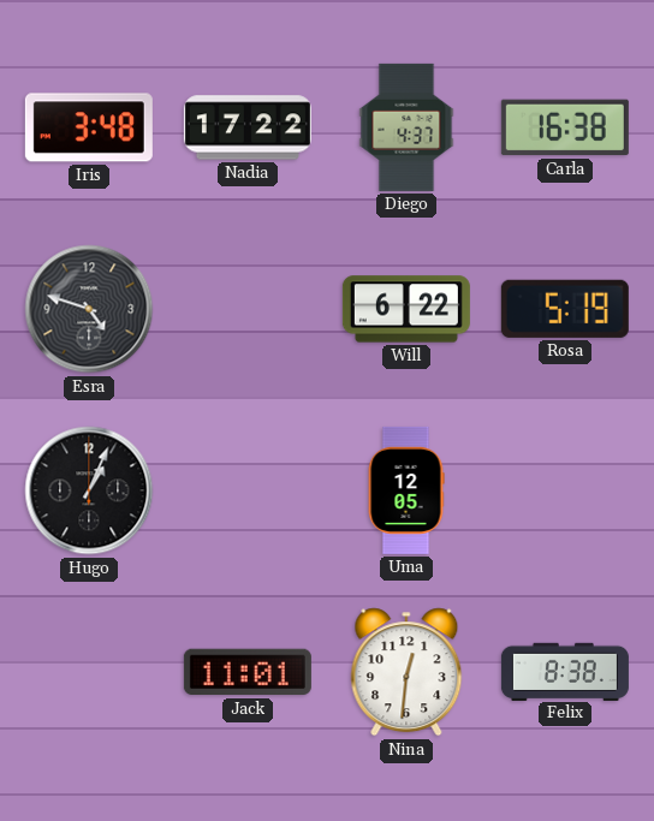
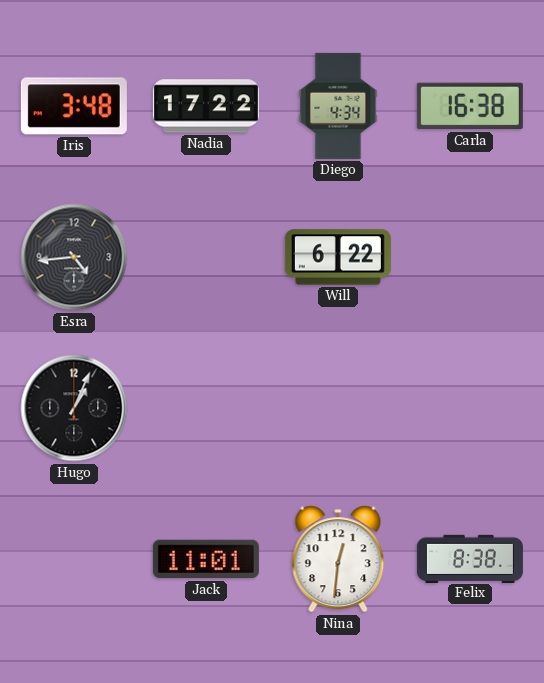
Diego: 4:37 -> 4:34
Esra: 4:48 -> 4:44
Rosa: 5:19 -> none
Uma: 12:05 -> none
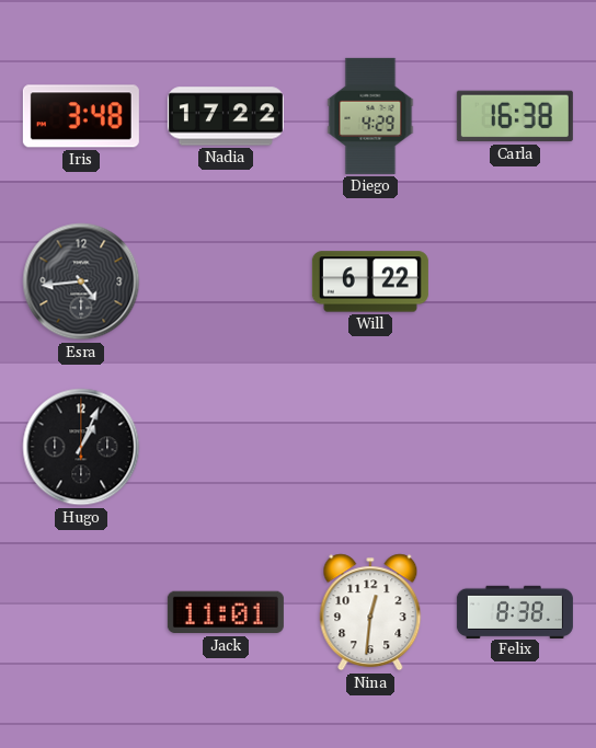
Diego: 4:34 -> 4:29
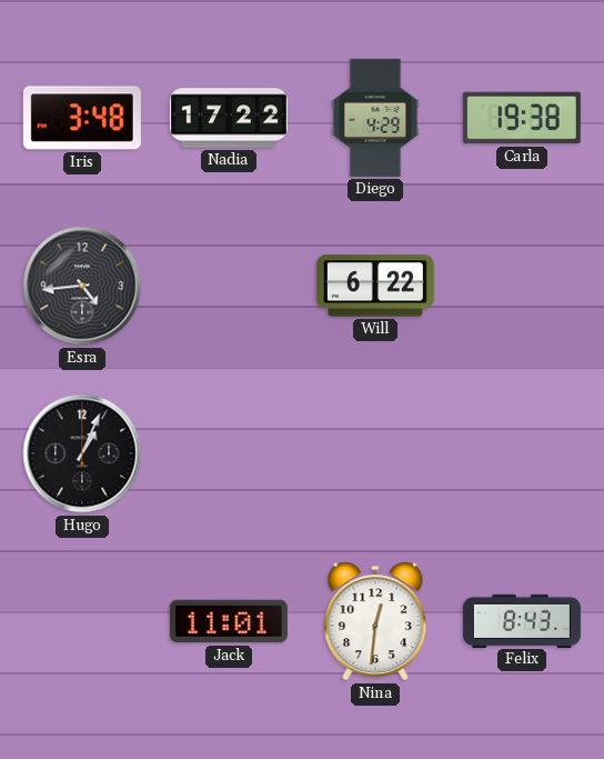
Carla: 16:38 -> 19:38
Felix: 8:38 -> 8:43
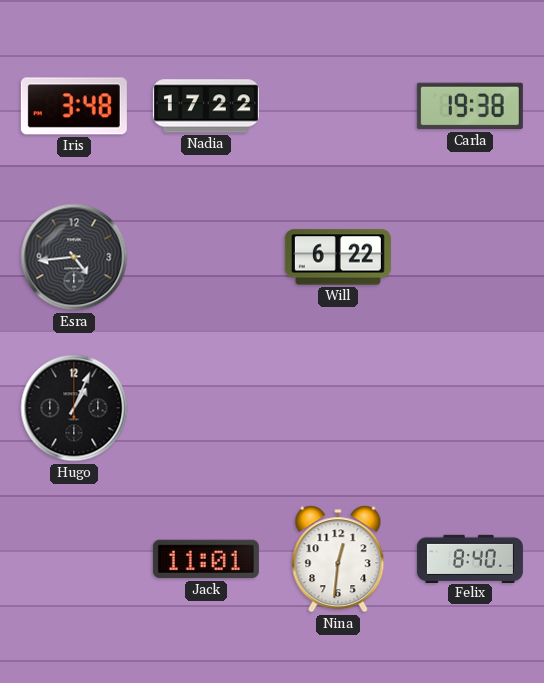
Diego: 4:29 -> none
Felix: 8:43 -> 8:40
